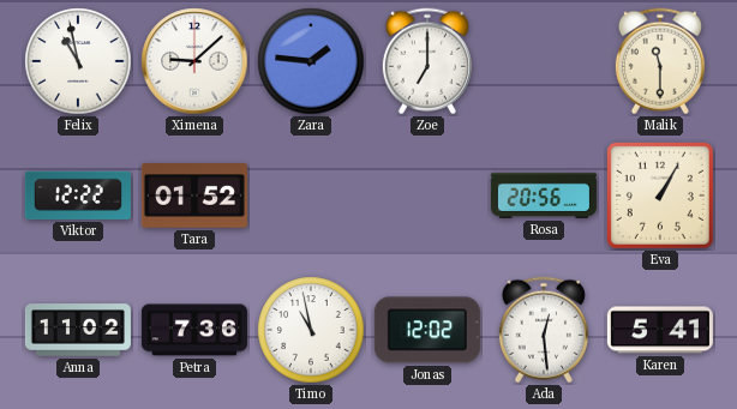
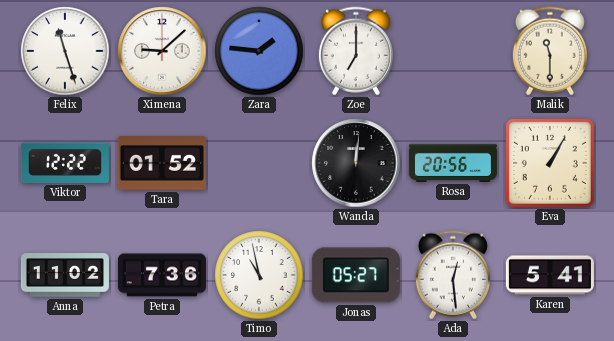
Felix: 10:58 -> 11:27
Wanda: none -> 12:01
Jonas: 12:02 -> 05:27
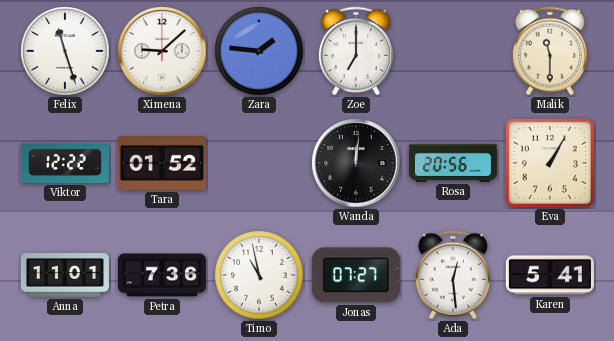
Anna: 11:02 -> 11:01
Jonas: 05:27 -> 07:27
